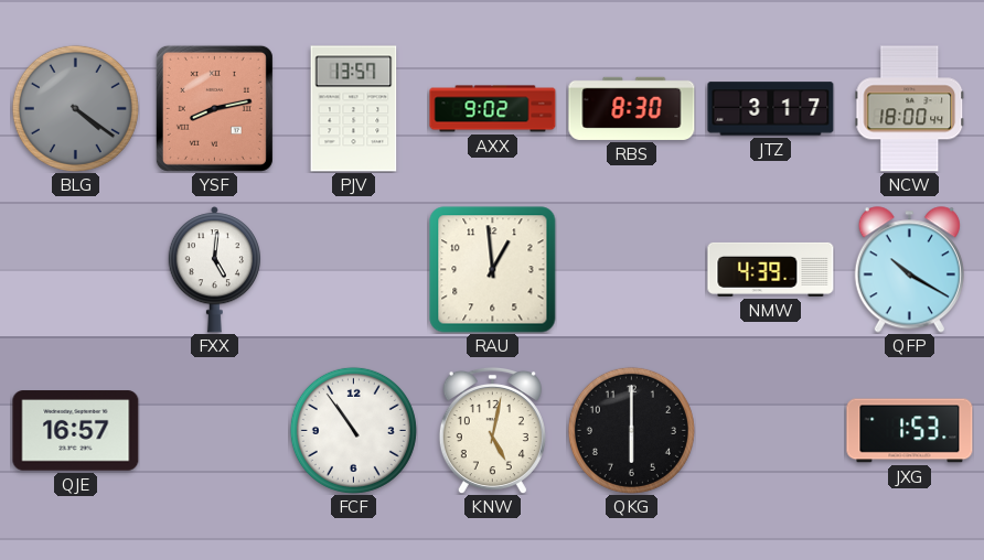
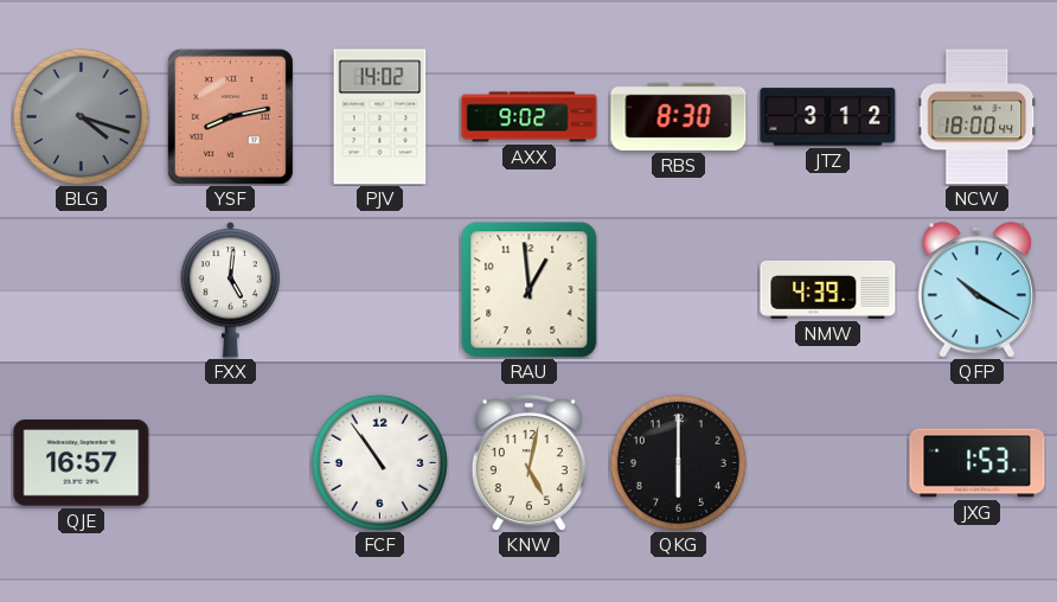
BLG: 4:21 -> 4:18
PJV: 13:57 -> 14:02
JTZ: 3:17 -> 3:12
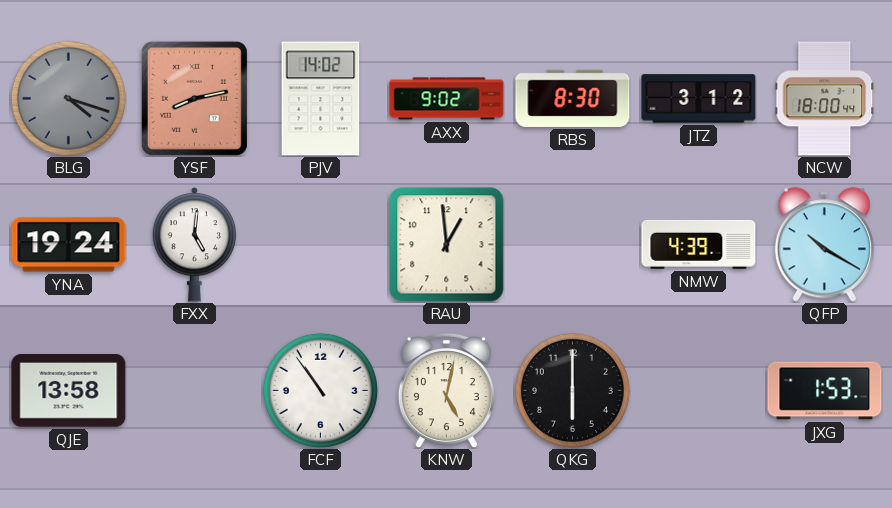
YNA: none -> 19:24
QJE: 16:57 -> 13:58
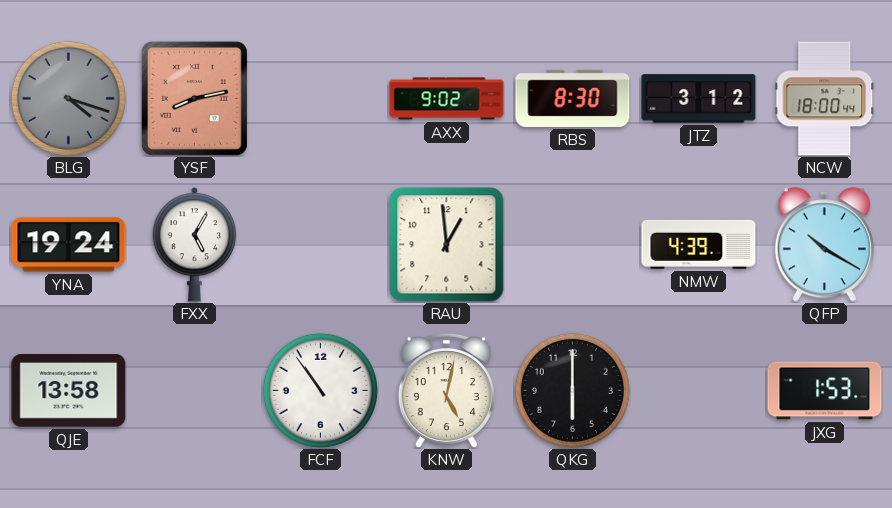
PJV: 14:02 -> none
FXX: 5:01 -> 5:05
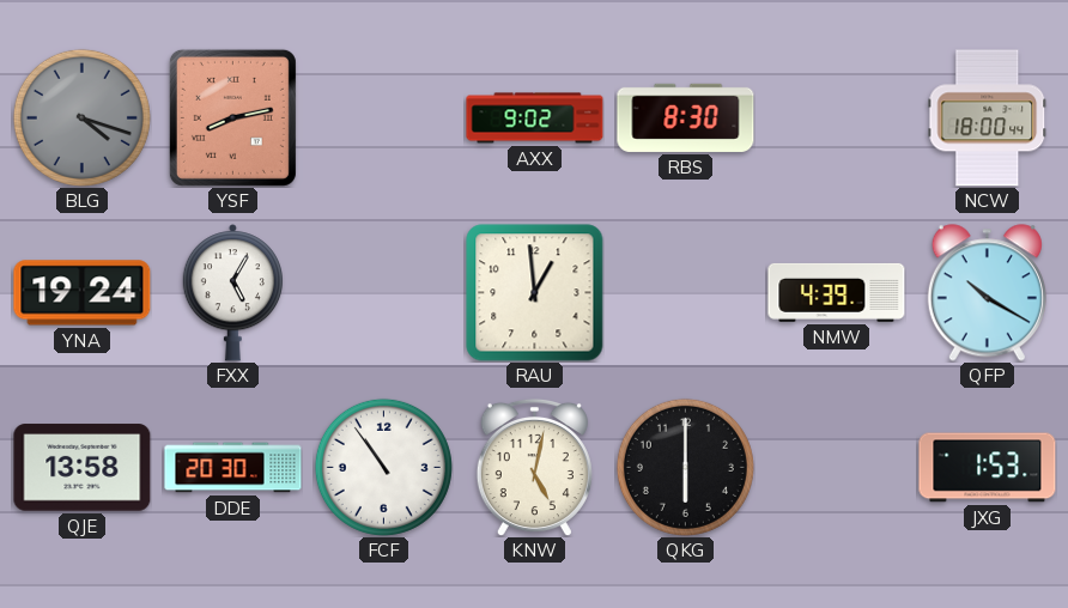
JTZ: 3:12 -> none
DDE: none -> 20:30
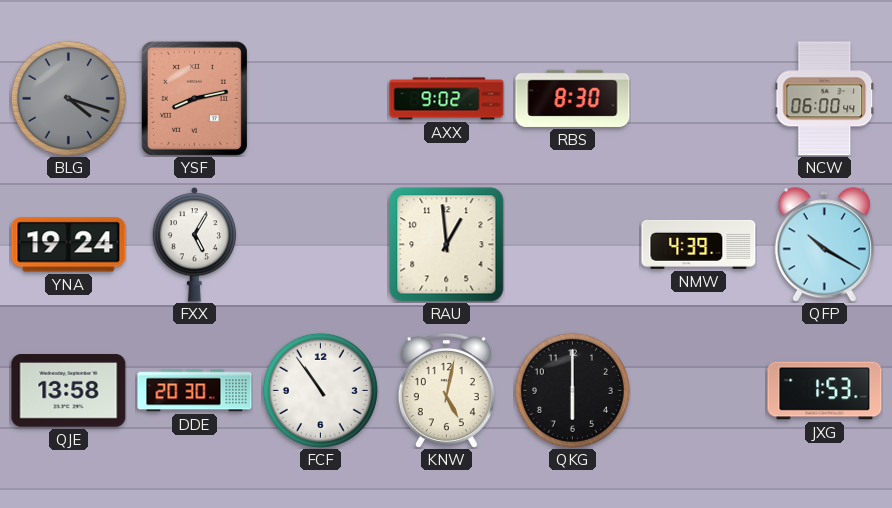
NCW: 18:00 -> 06:00
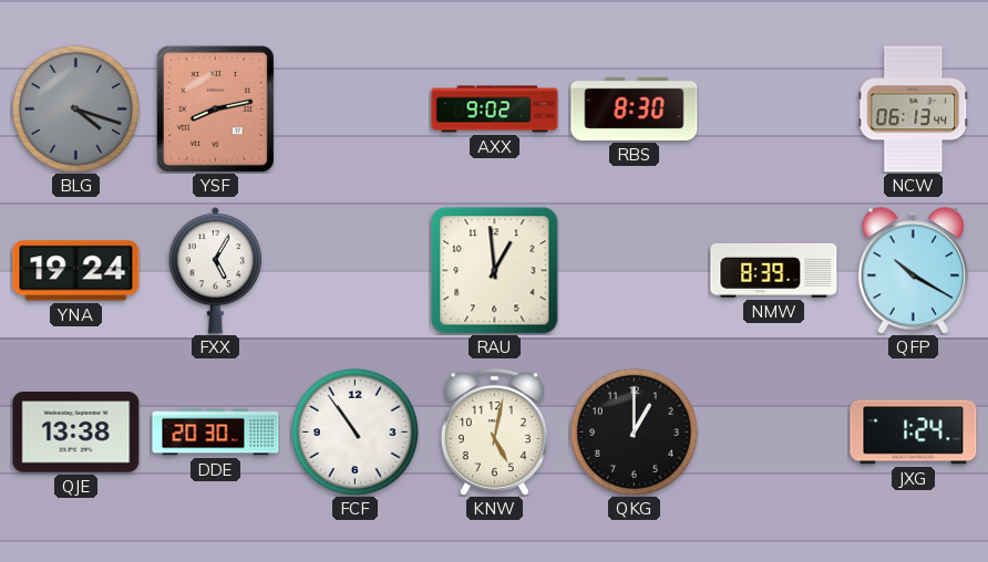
NCW: 06:00 -> 06:13
NMW: 4:39 -> 8:39
QJE: 13:58 -> 13:38
QKG: 6:00 -> 1:00
JXG: 1:53 -> 1:24
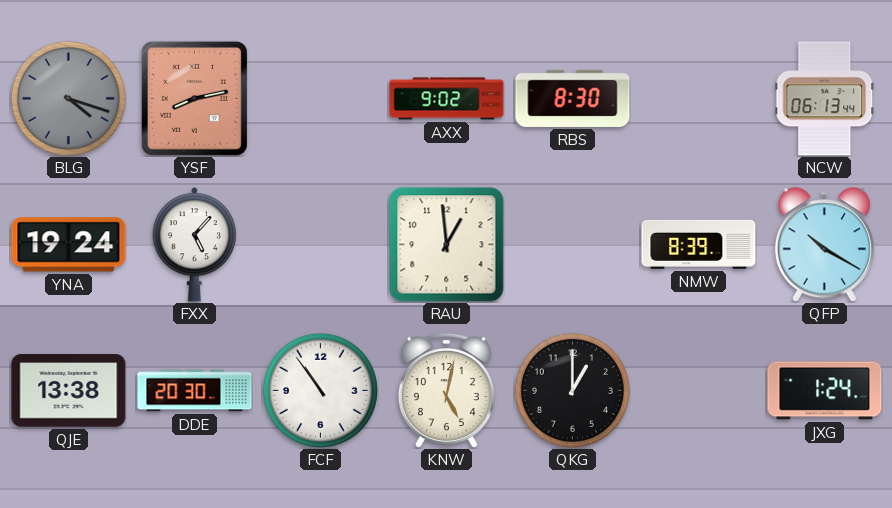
FXX: 5:05 -> 5:07
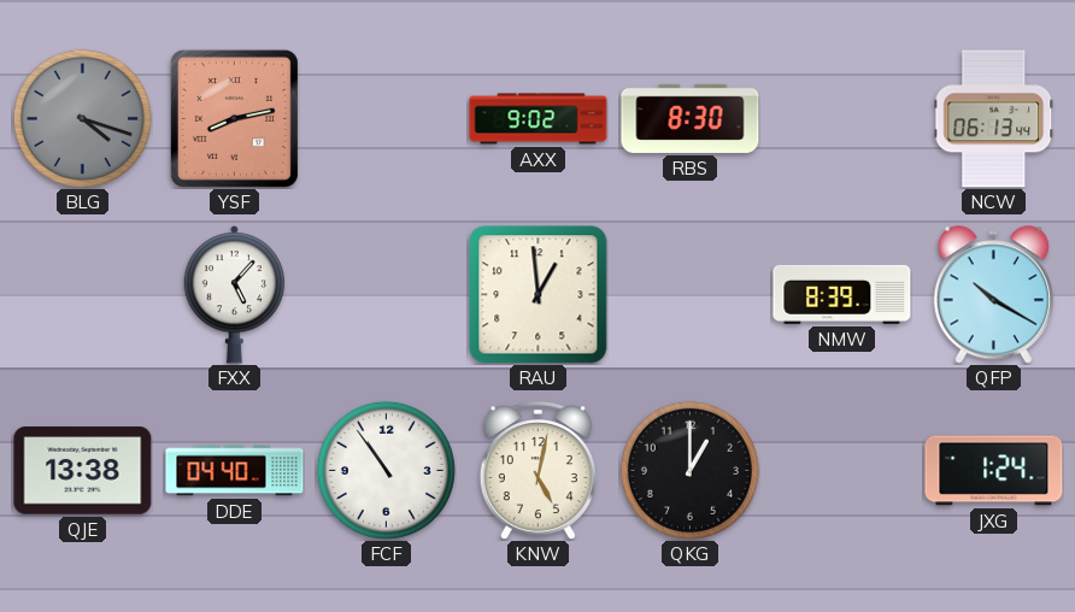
YNA: 19:24 -> none
DDE: 20:30 -> 04:40
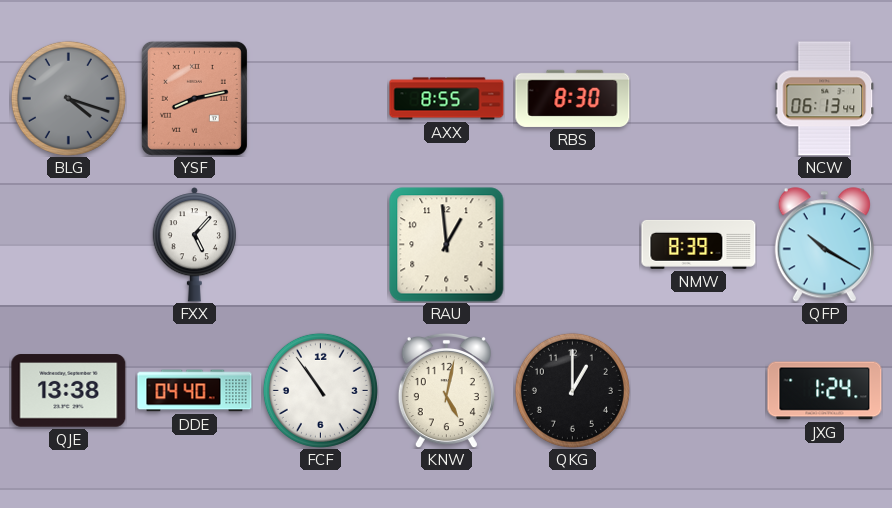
AXX: 9:02 -> 8:55
